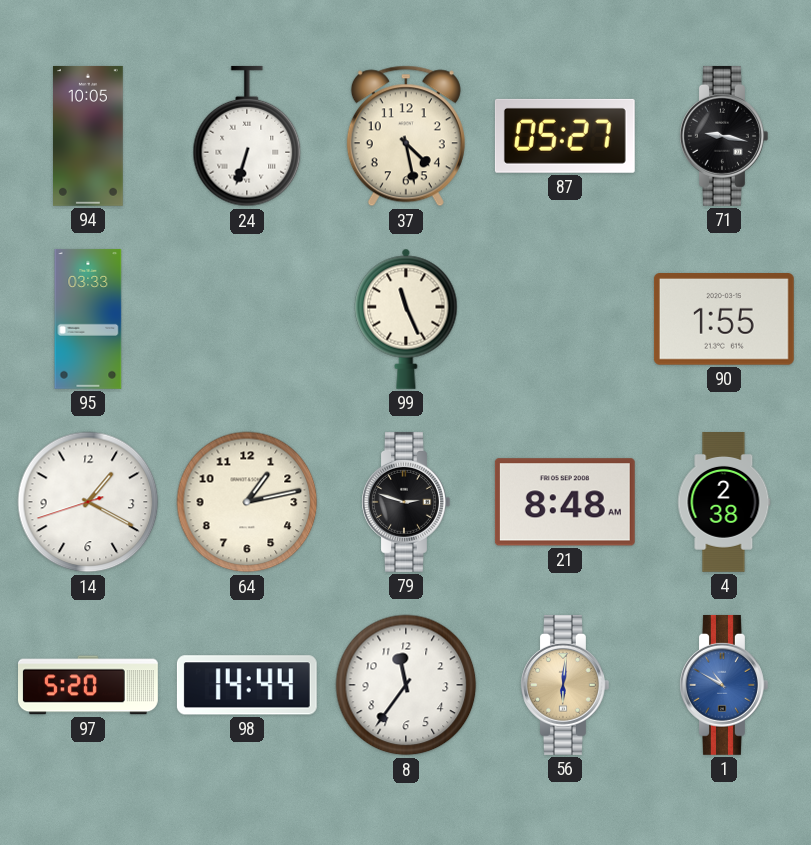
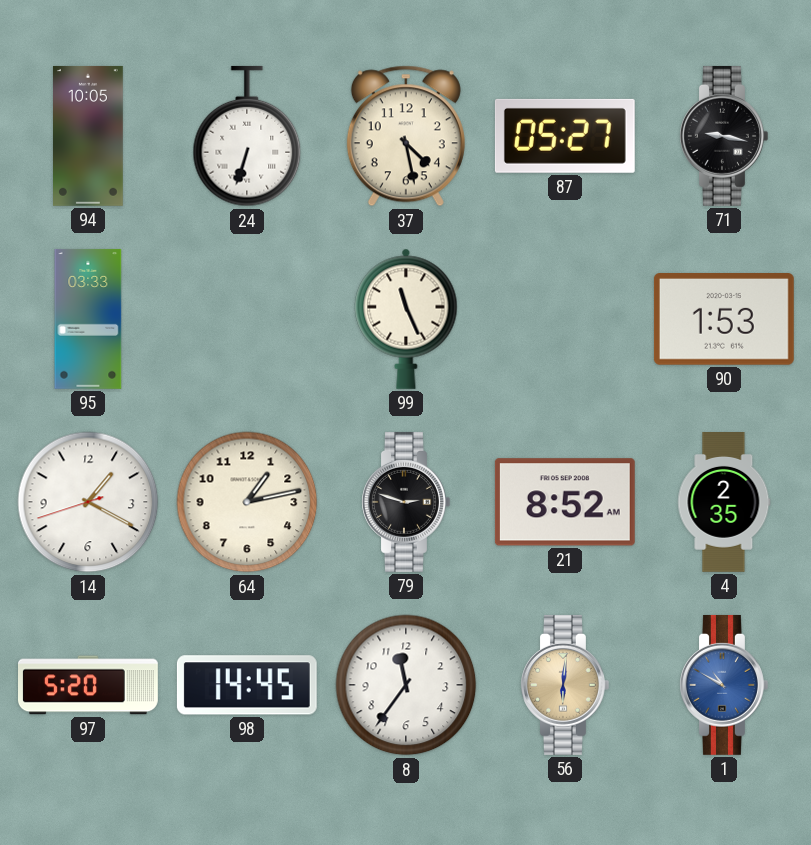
90: 1:55 -> 1:53
21: 8:48 -> 8:52
4: 2:38 -> 2:35
98: 14:44 -> 14:45
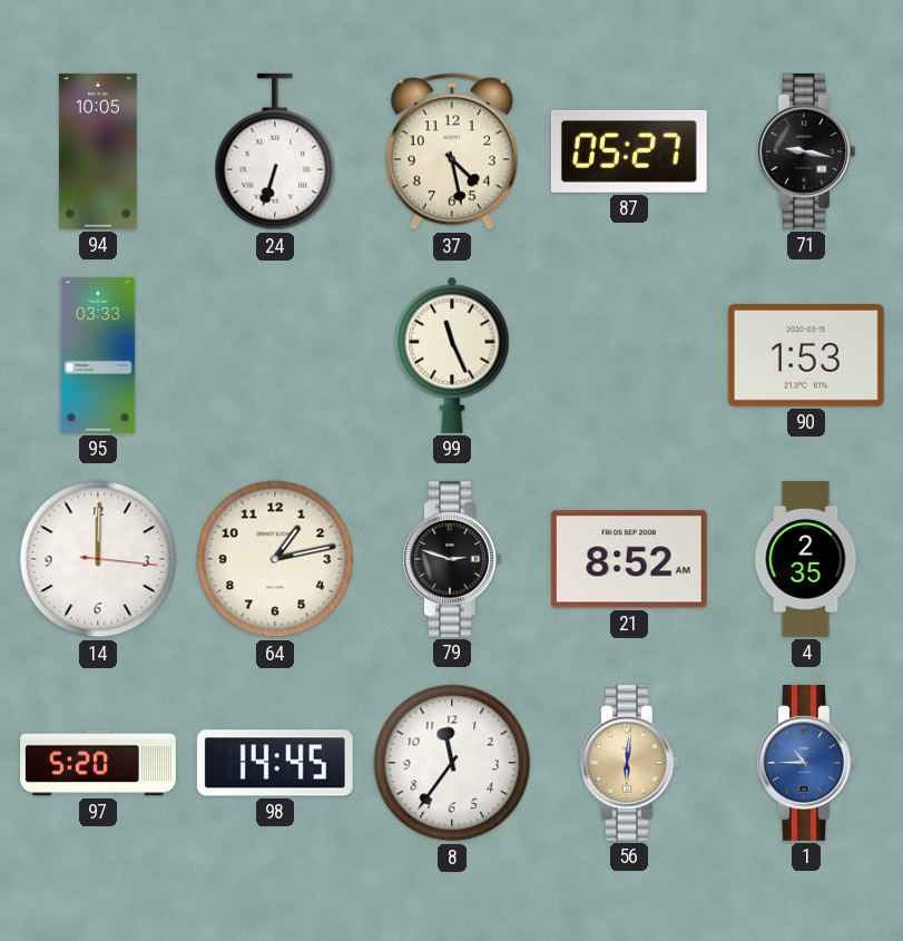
14: 1:19 -> 12:00
1: 10:50 -> 10:45
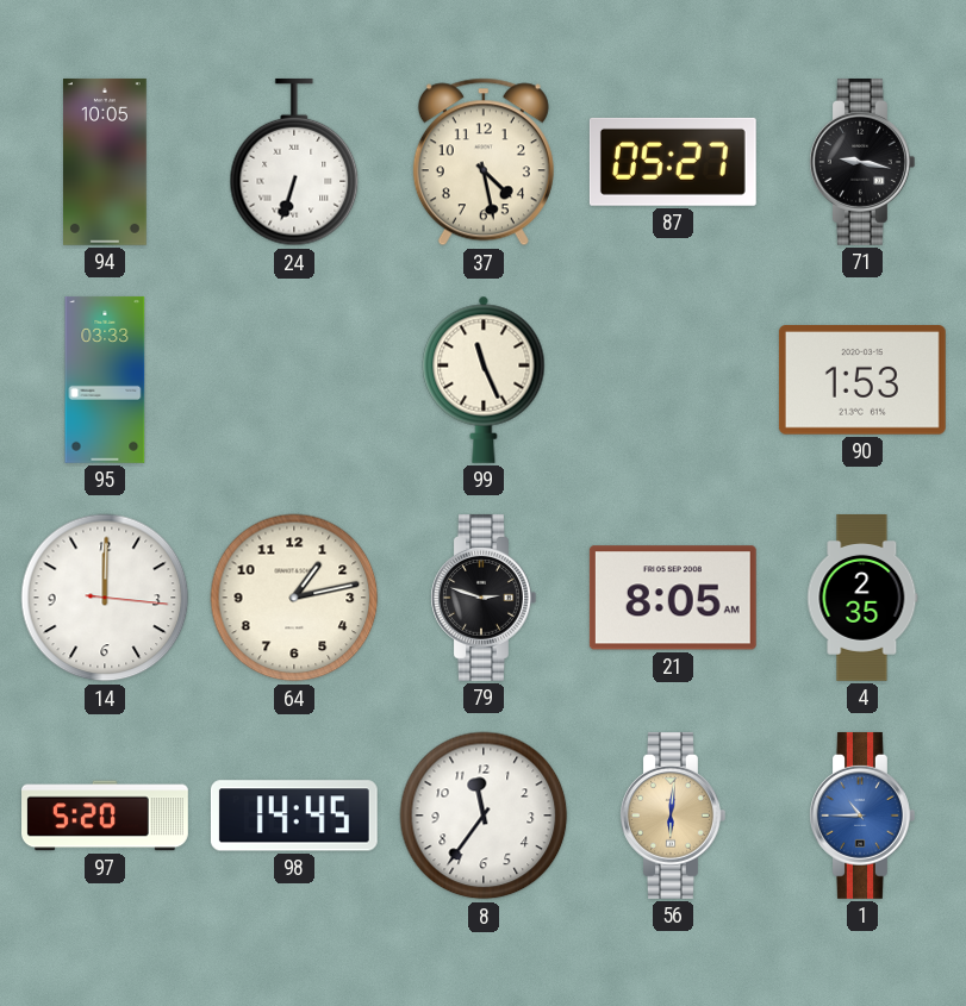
21: 8:52 -> 8:05
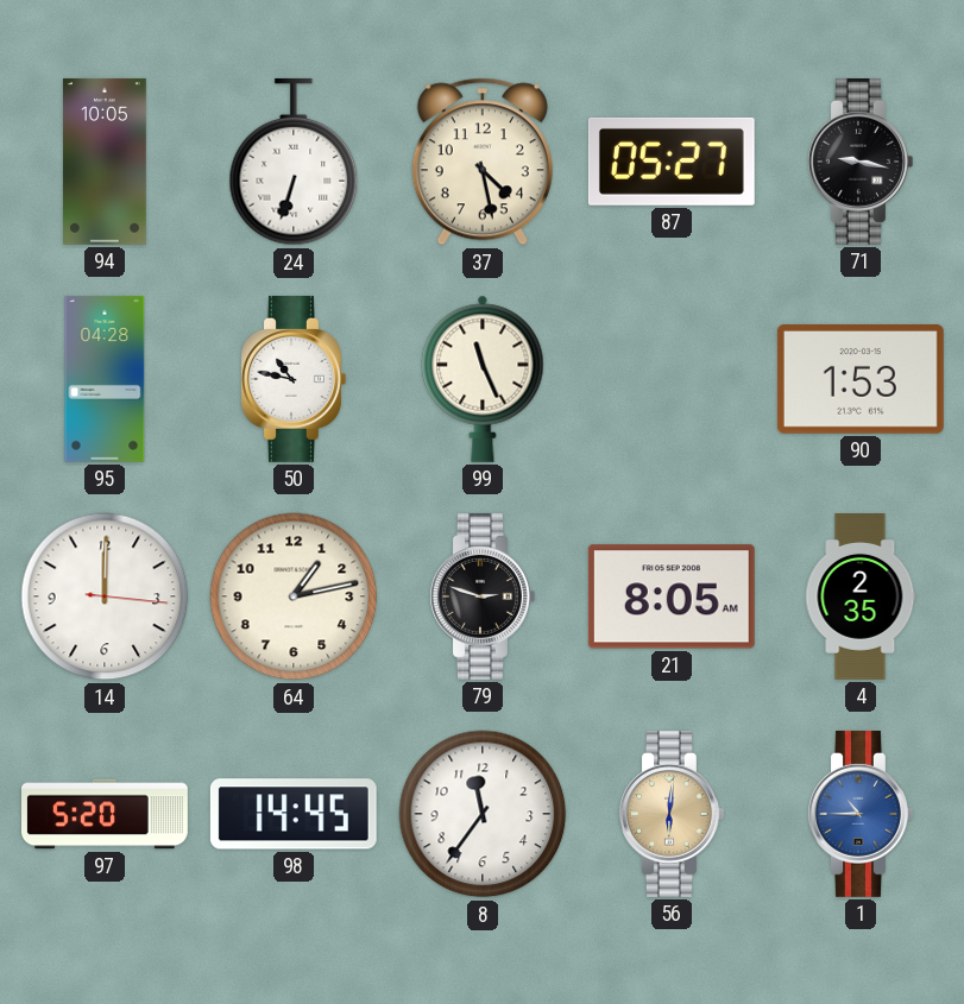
95: 03:33 -> 04:28
50: none -> 10:47
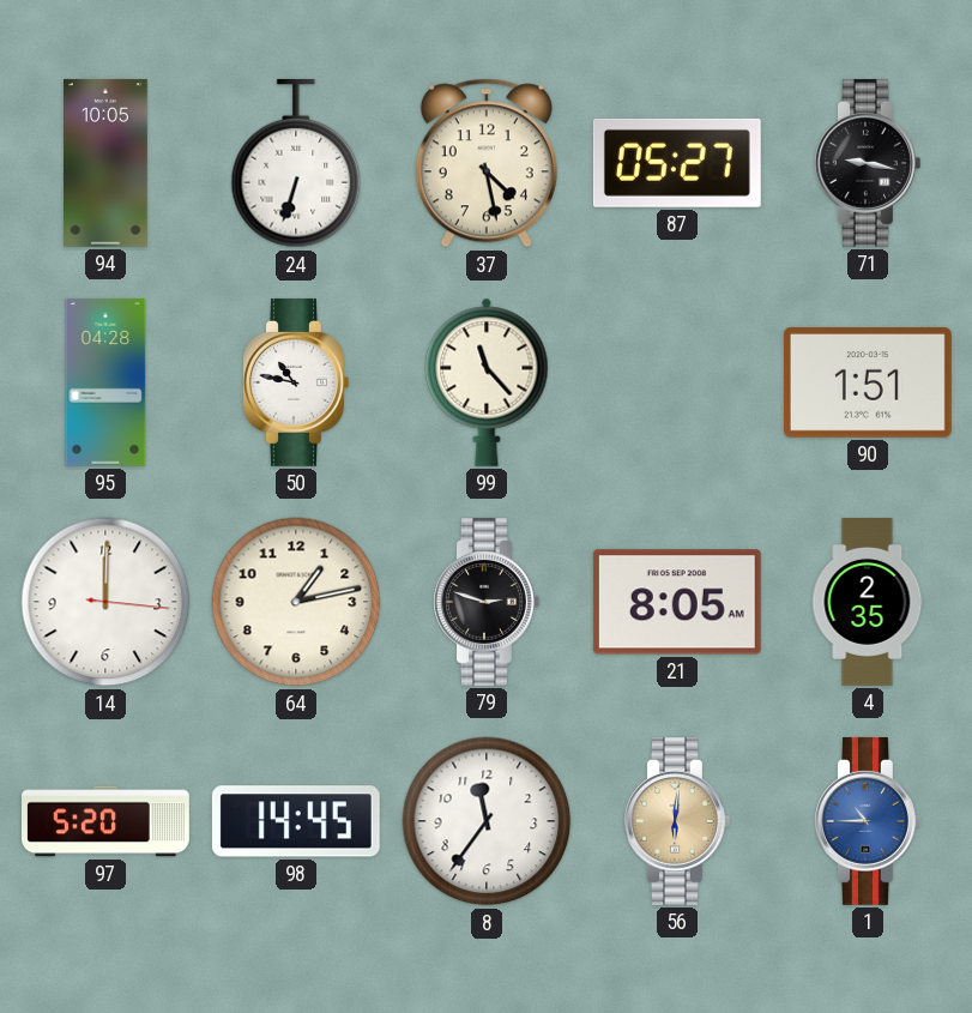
99: 11:26 -> 11:23
90: 1:53 -> 1:51
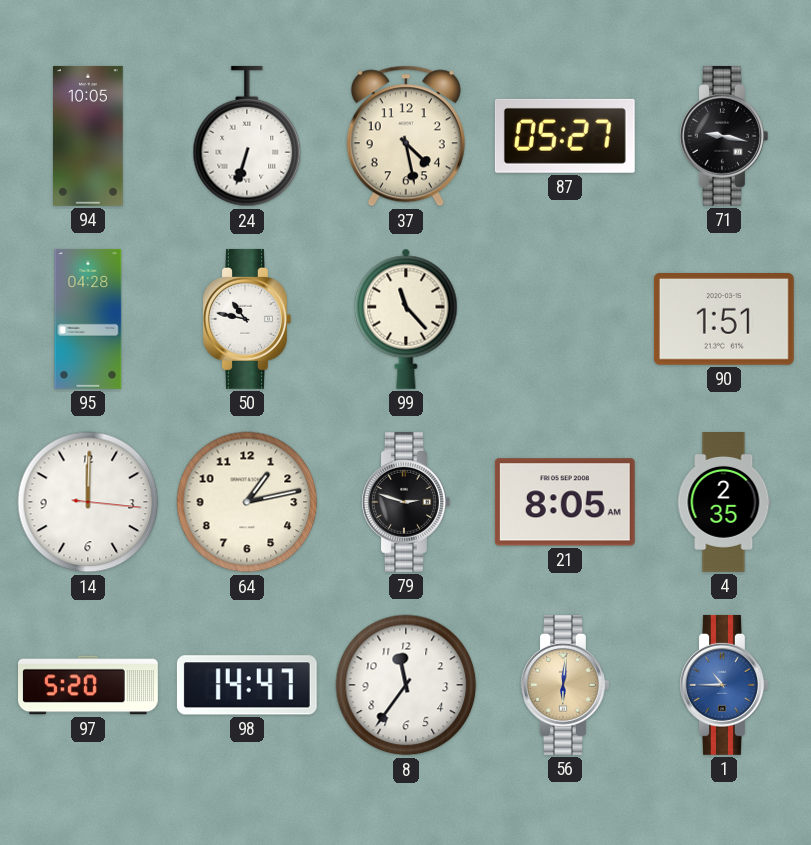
98: 14:45 -> 14:47
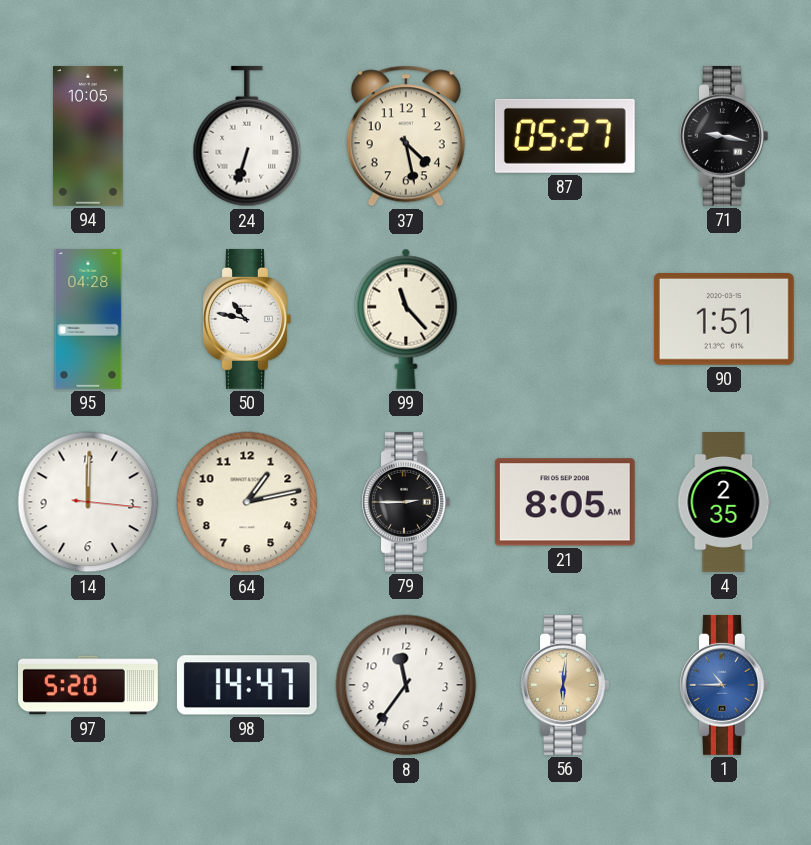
79: 2:48 -> 2:45
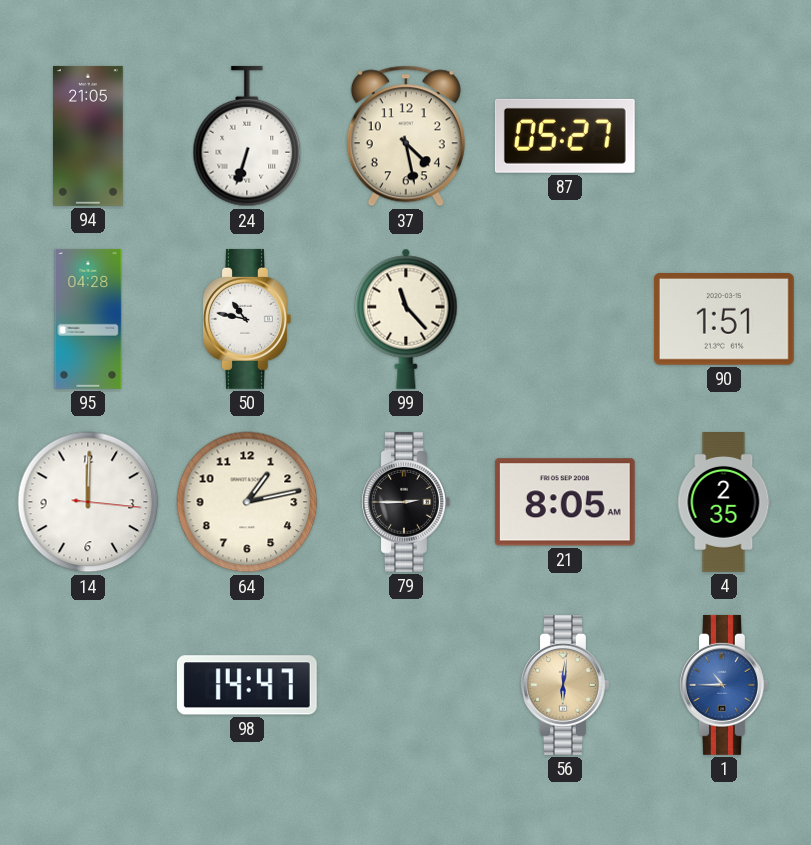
94: 10:05 -> 21:05
71: 9:17 -> none
97: 5:20 -> none
8: 11:36 -> none
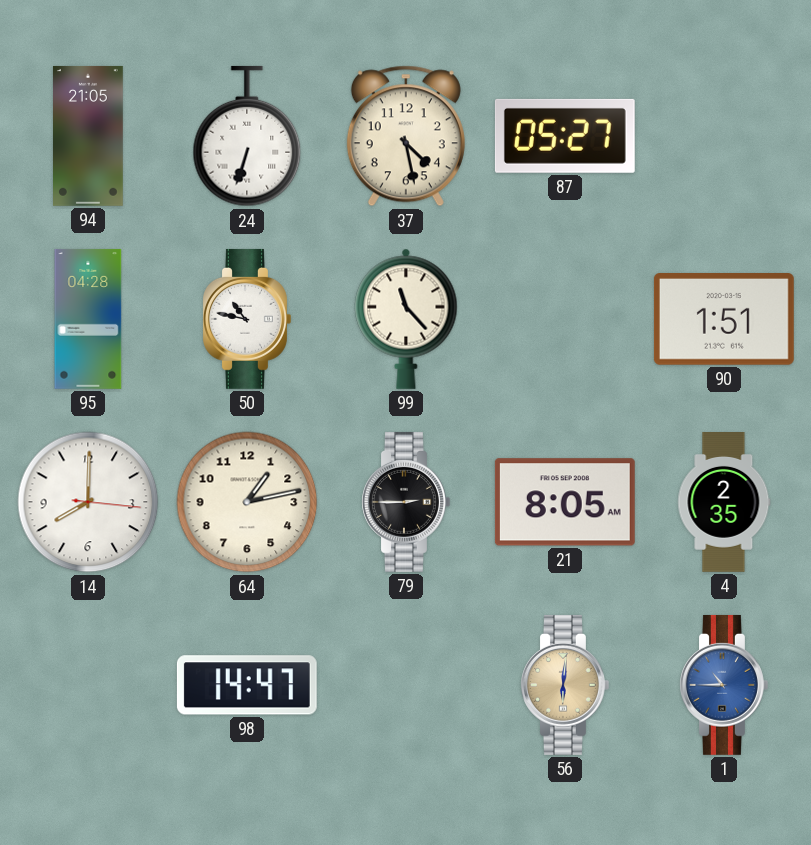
14: 12:00 -> 8:00
